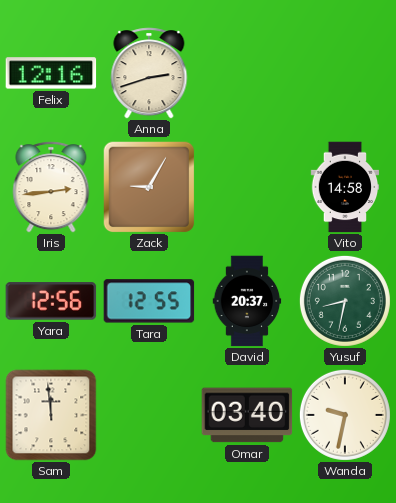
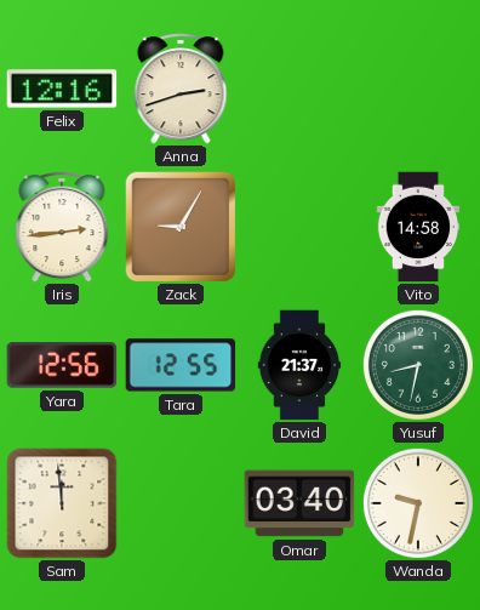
David: 20:37 -> 21:37
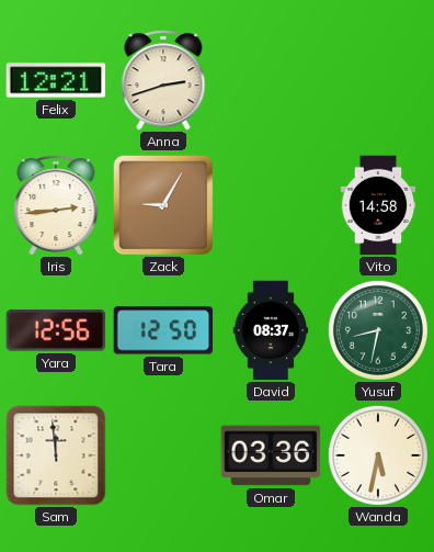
Felix: 12:16 -> 12:21
Tara: 12:55 -> 12:50
David: 21:37 -> 08:37
Omar: 03:40 -> 03:36
Wanda: 9:32 -> 5:32
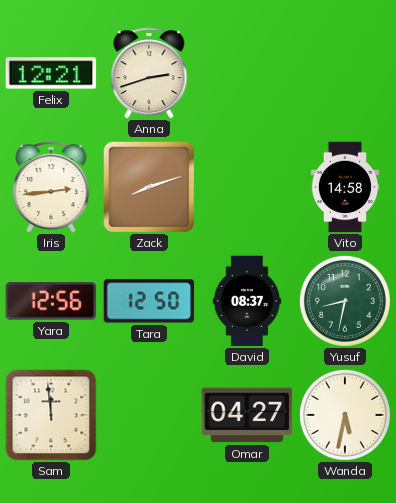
Zack: 9:05 -> 8:12
Omar: 03:36 -> 04:27
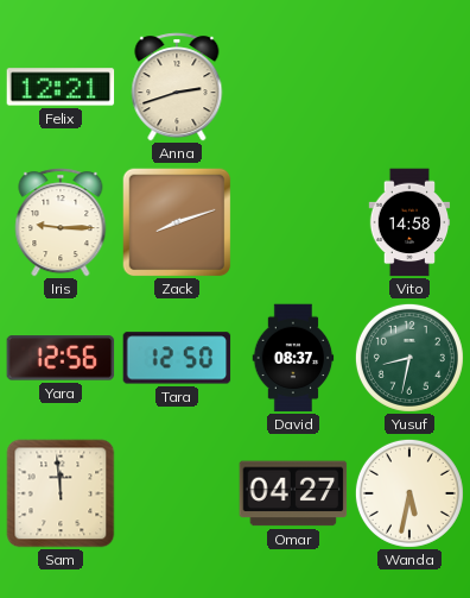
Iris: 2:44 -> 9:15
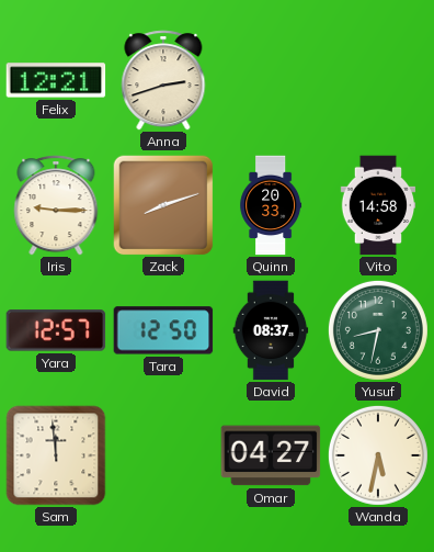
Quinn: none -> 20:33
Yara: 12:56 -> 12:57
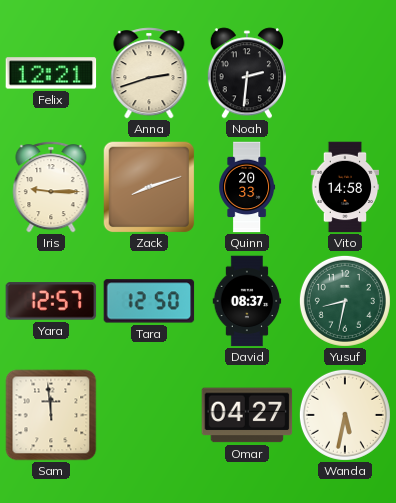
Noah: none -> 2:31
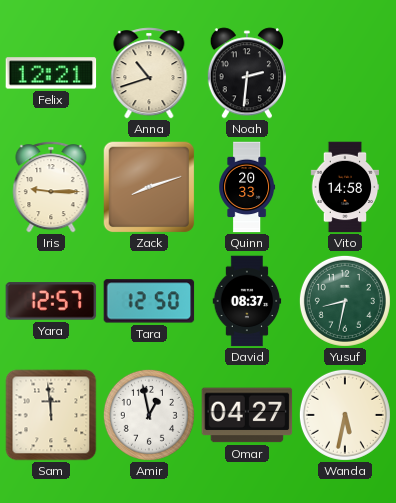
Anna: 2:42 -> 10:42
Amir: none -> 12:58
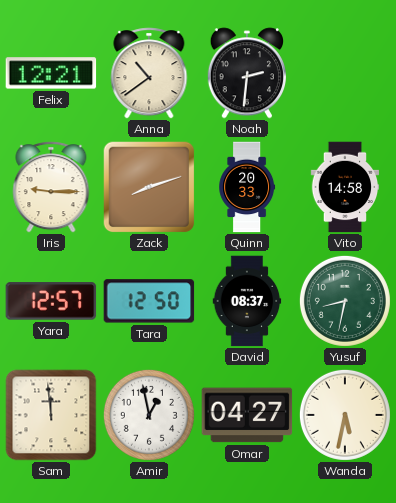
Anna: 10:42 -> 10:39
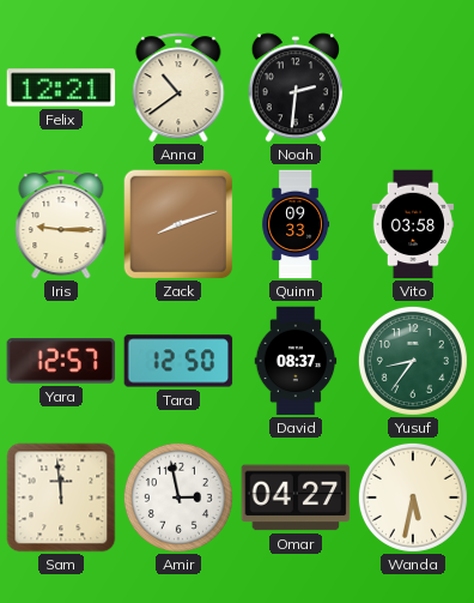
Quinn: 20:33 -> 09:33
Vito: 14:58 -> 03:58
Yusuf: 8:32 -> 8:36
Amir: 12:58 -> 2:58
